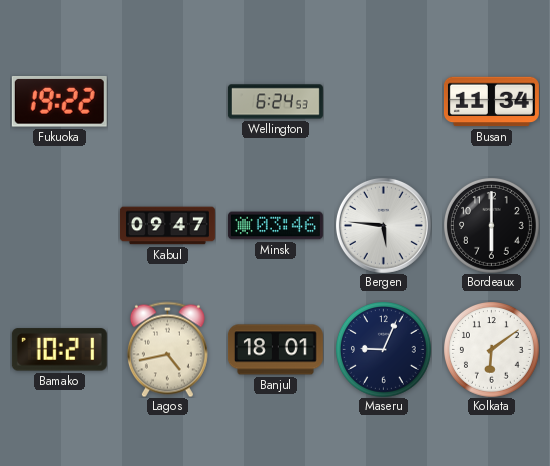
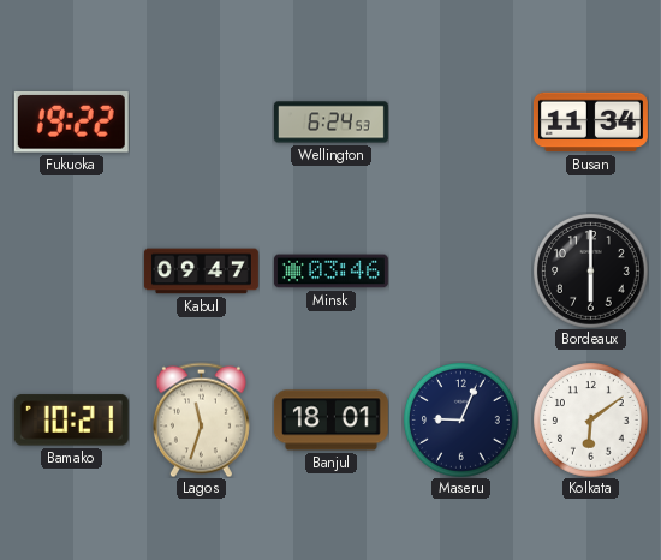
Bergen: 5:46 -> none
Lagos: 4:43 -> 11:33
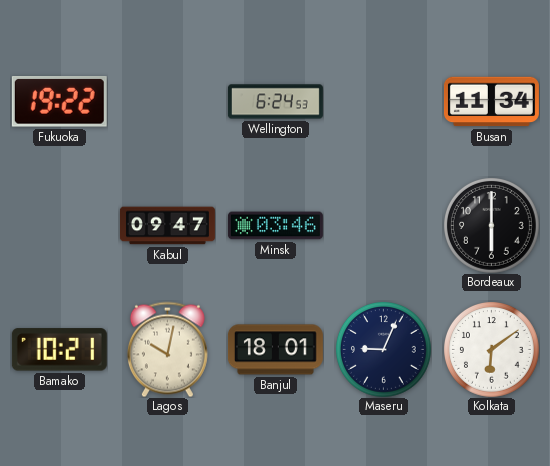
Lagos: 11:33 -> 10:02
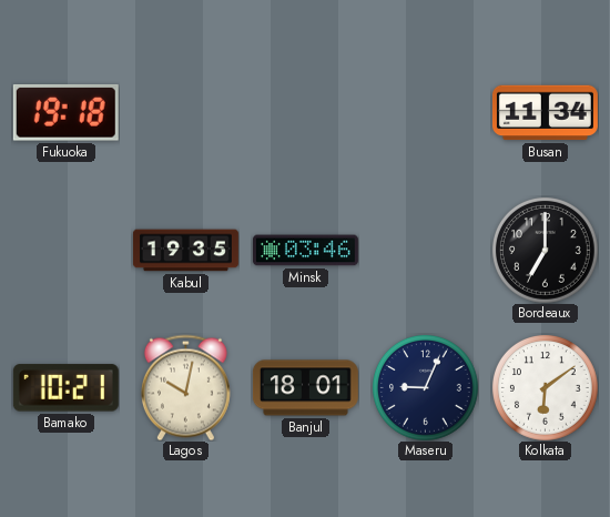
Fukuoka: 19:22 -> 19:18
Wellington: 6:24 -> none
Kabul: 09:47 -> 19:35
Bordeaux: 6:00 -> 7:00
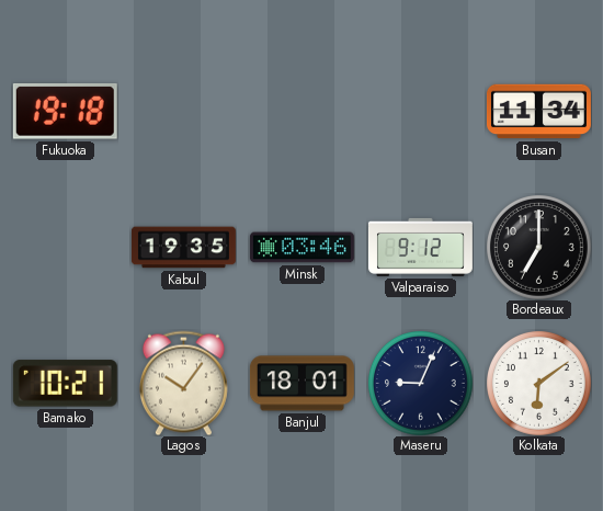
Valparaiso: none -> 9:12
Lagos: 10:02 -> 10:06
